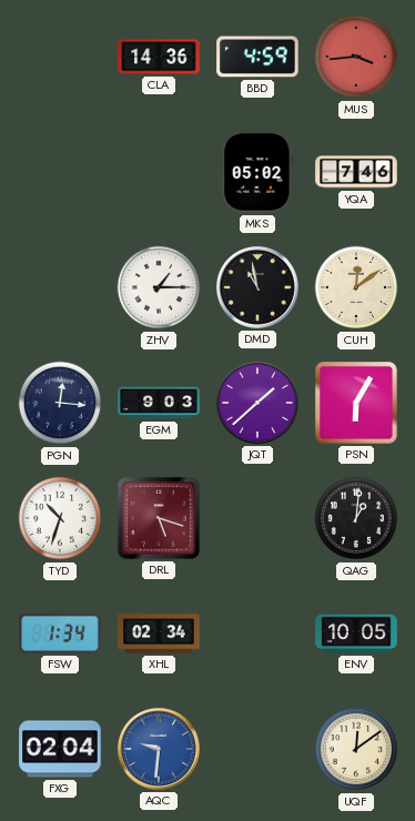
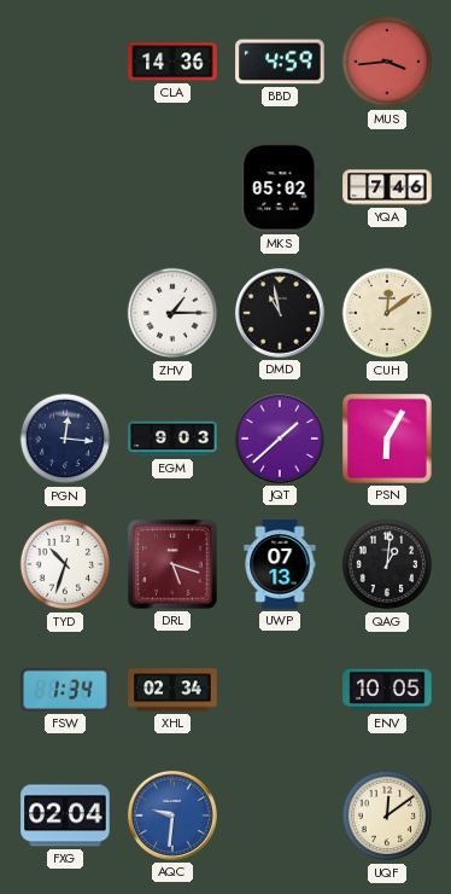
UWP: none -> 07:13
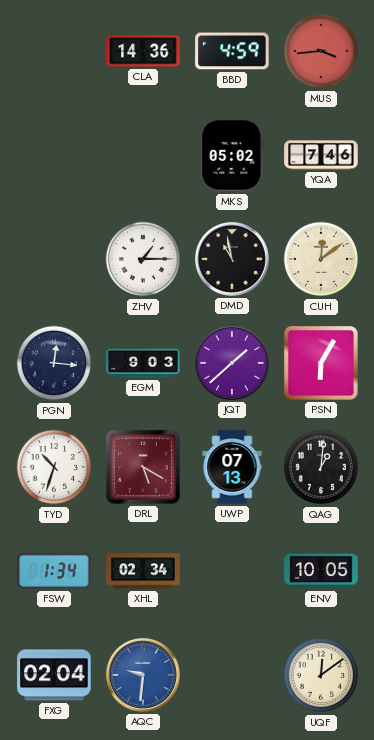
DRL: 5:18 -> 5:20
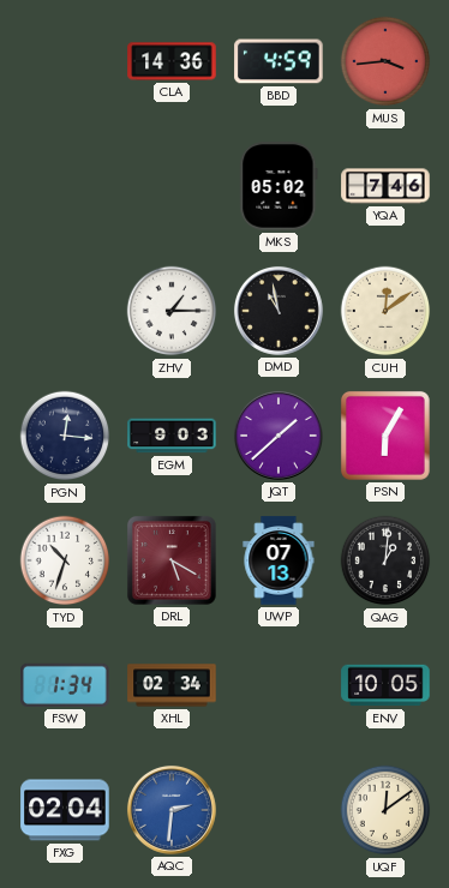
AQC: 9:31 -> 2:31
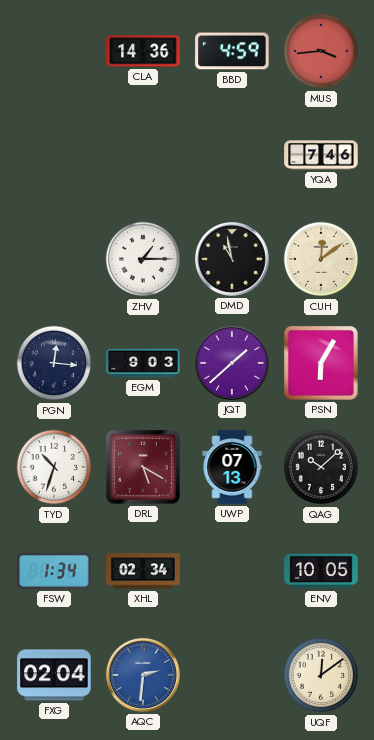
MKS: 05:02 -> none
QAG: 1:01 -> 10:08
